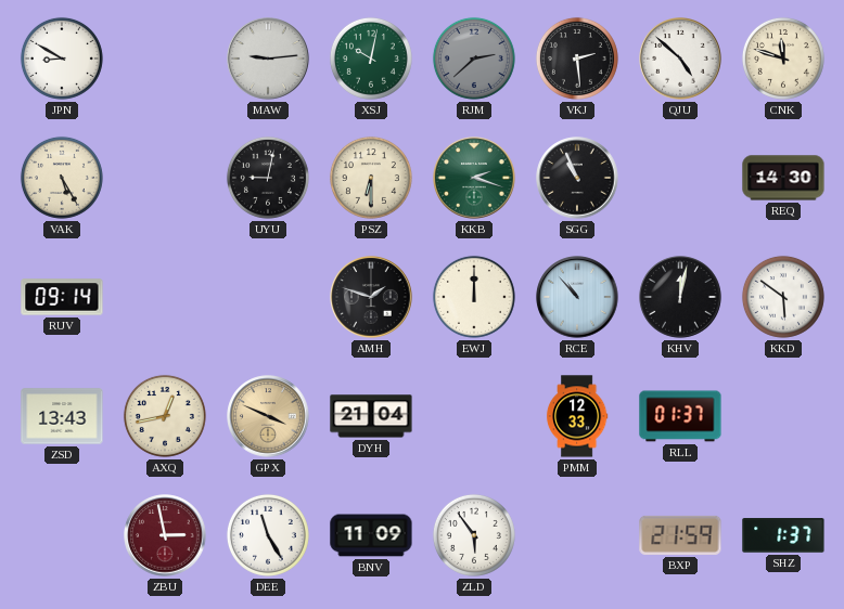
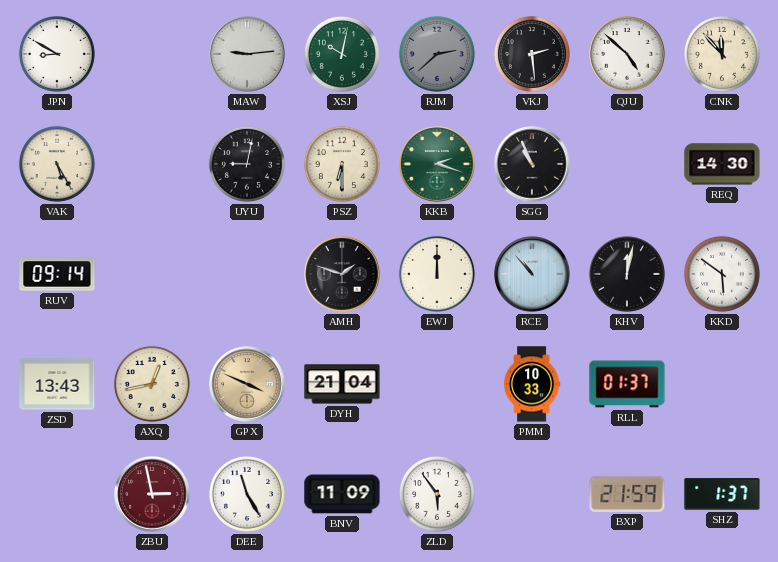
CNK: 11:48 -> 11:53
PMM: 12:33 -> 10:33
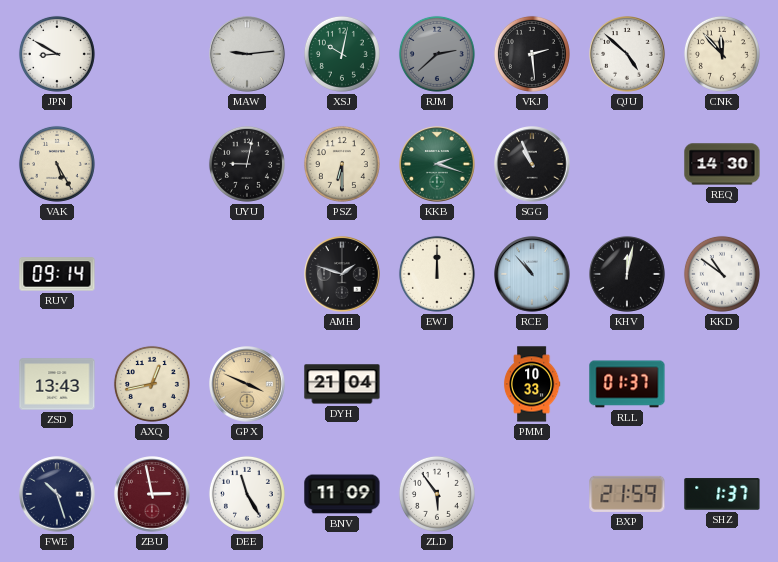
KKD: 5:51 -> 10:51
FWE: none -> 10:27
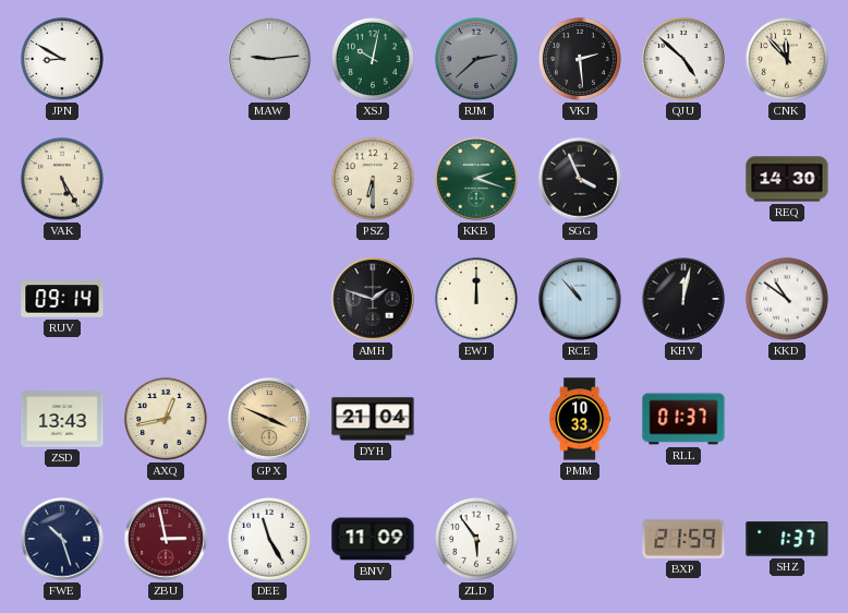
UYU: 9:02 -> none
SGG: 10:56 -> 3:56
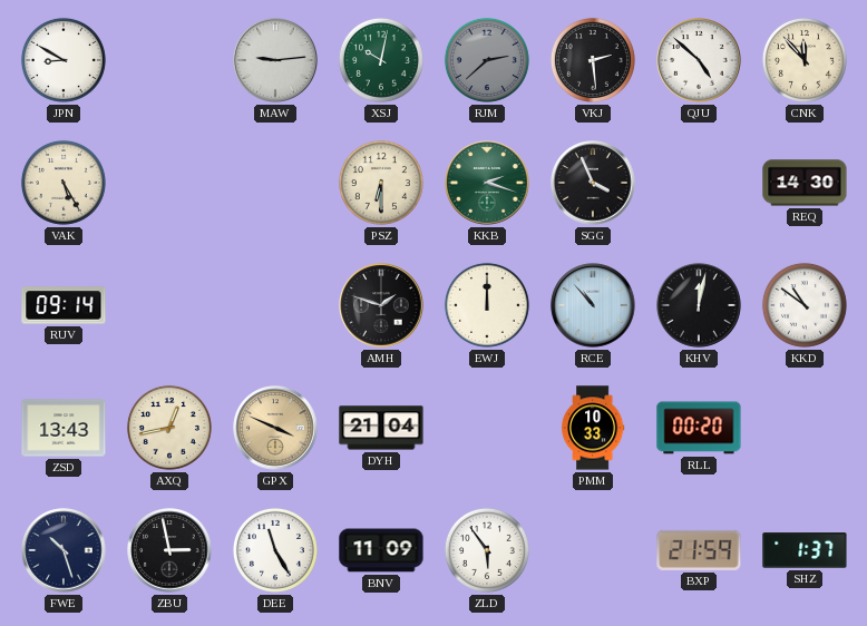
RLL: 01:37 -> 00:20
ZBU dial: burgundy -> black
